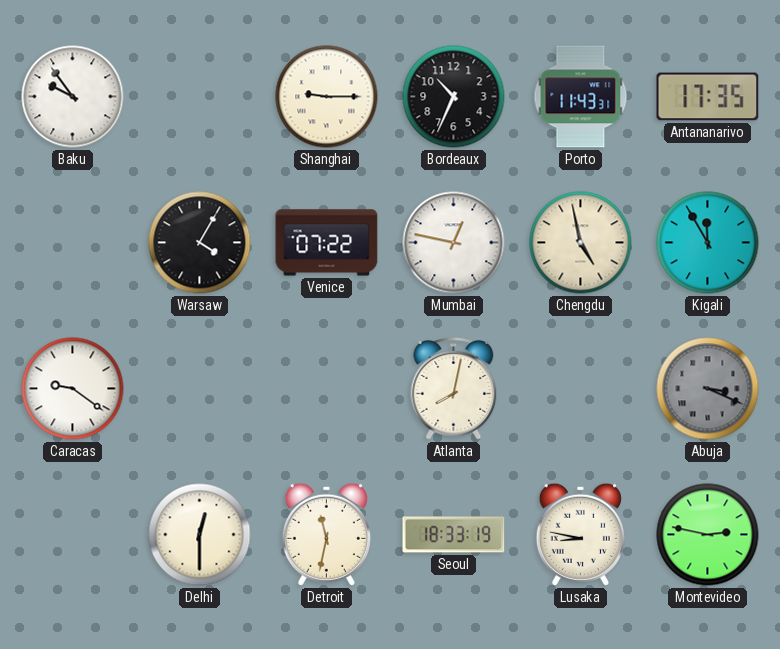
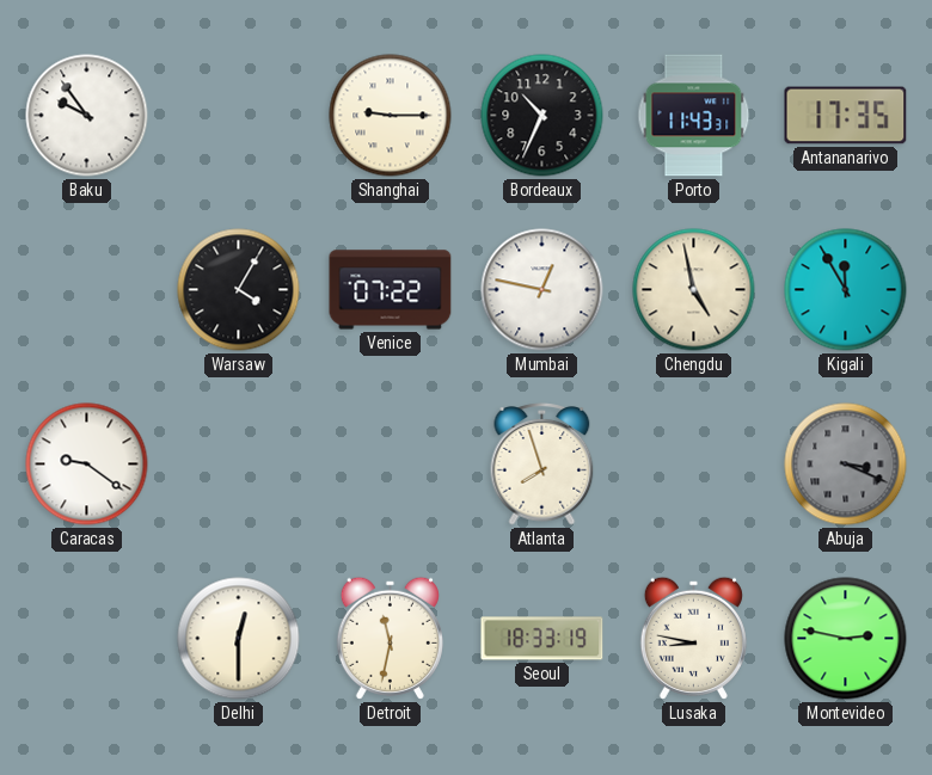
Atlanta: 8:02 -> 7:57
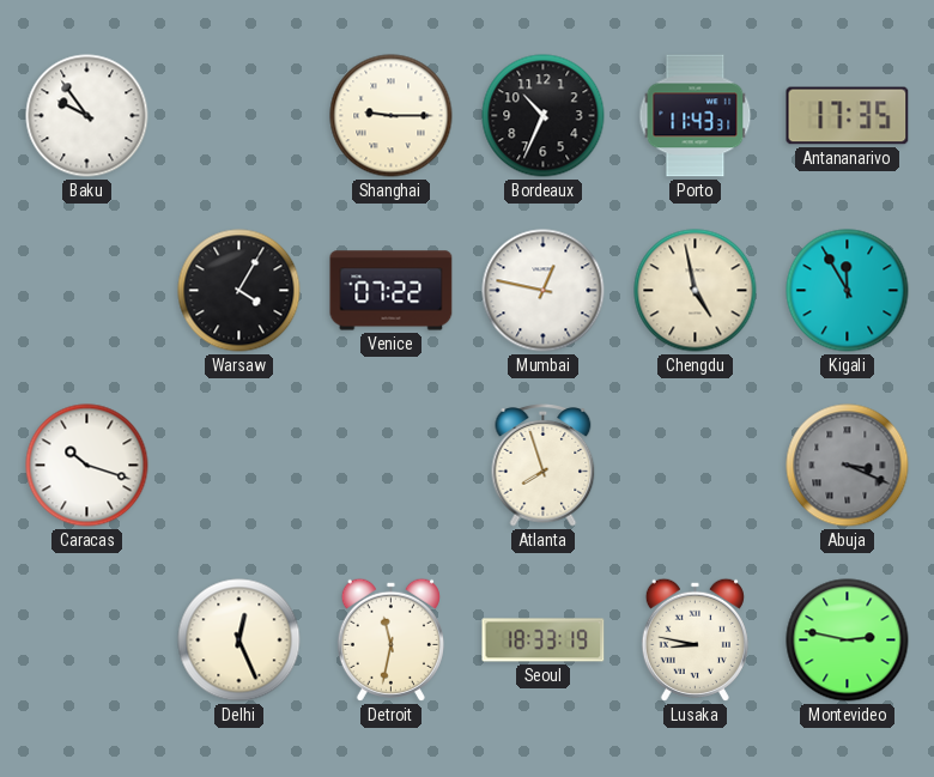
Caracas: 9:21 -> 10:18
Delhi: 12:30 -> 12:26
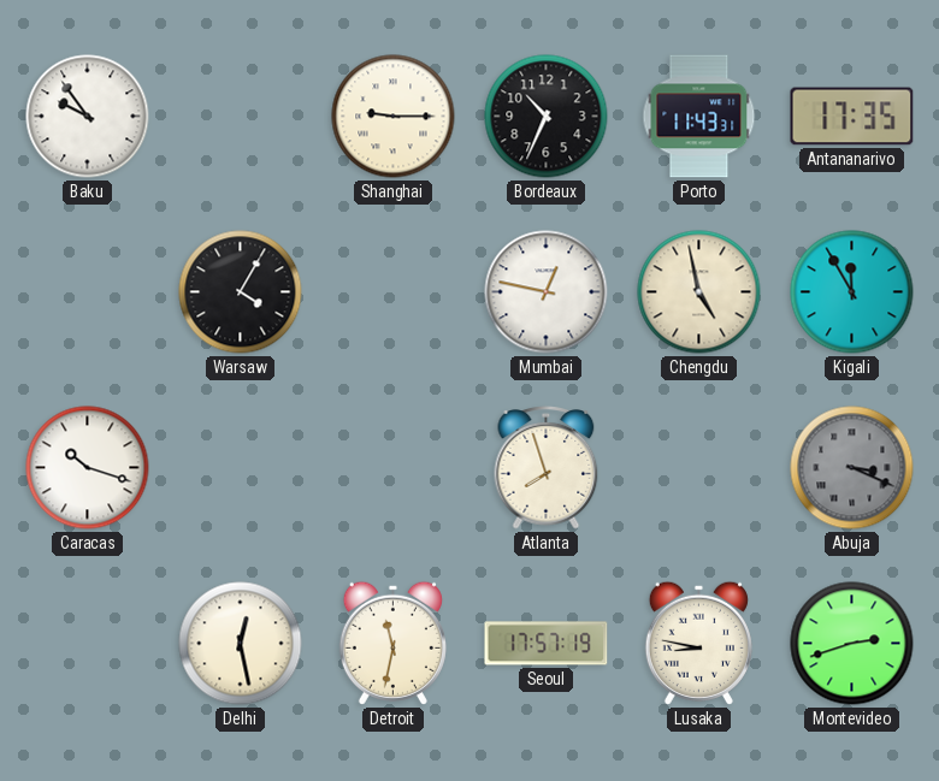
Venice: 07:22 -> none
Delhi: 12:26 -> 12:28
Seoul: 18:33 -> 17:57
Montevideo: 2:47 -> 2:42
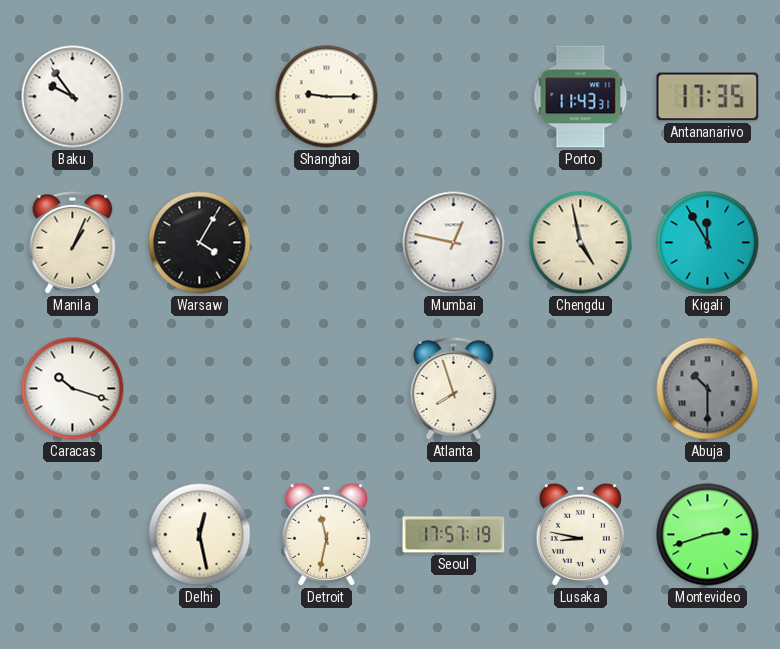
Bordeaux: 10:34 -> none
Manila: none -> 1:04
Abuja: 3:19 -> 10:30
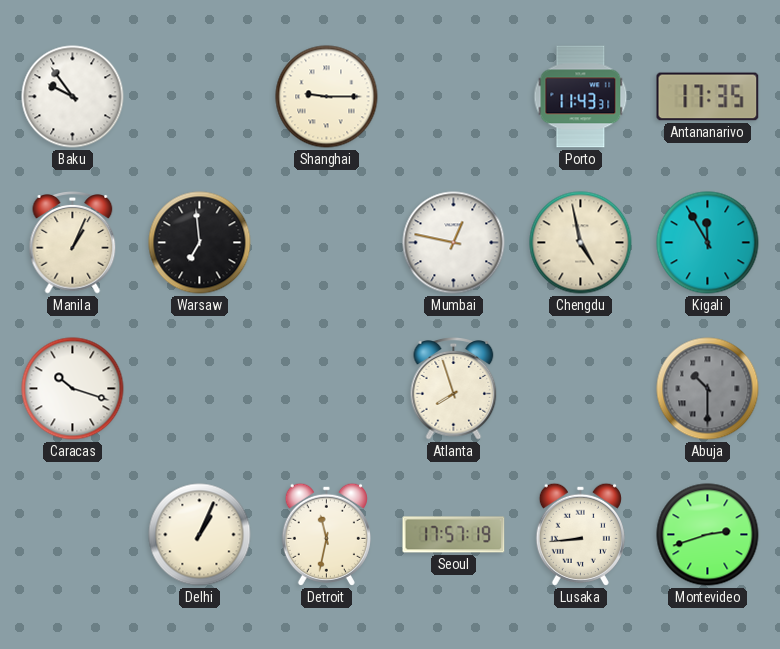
Warsaw: 4:05 -> 6:59
Delhi: 12:28 -> 1:04
Lusaka: 8:47 -> 8:44
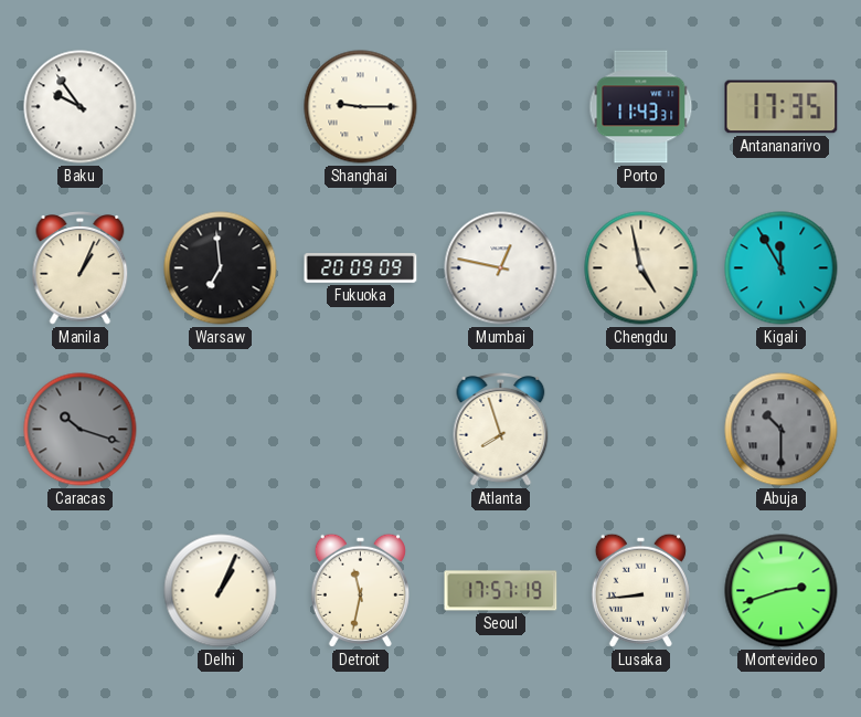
Fukuoka: none -> 20:09
Caracas dial: white -> grey
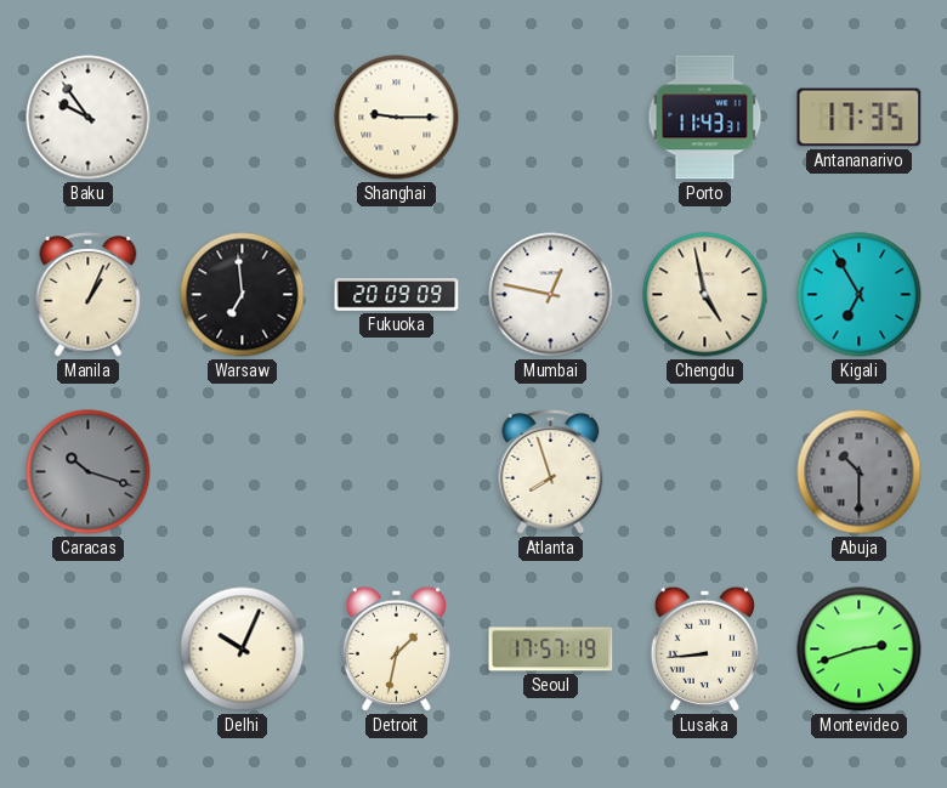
Kigali: 11:55 -> 6:55
Delhi: 1:04 -> 10:04
Detroit: 11:32 -> 1:32
